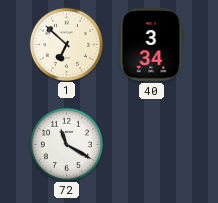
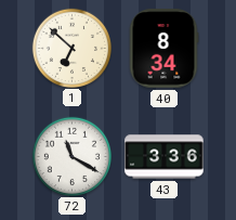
40: 3:34 -> 8:34
43: none -> 3:36
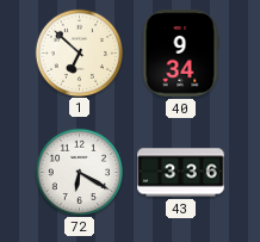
40: 8:34 -> 9:34
72: 11:20 -> 6:20
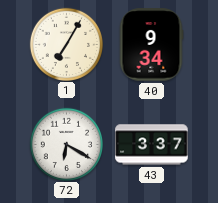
1: 6:52 -> 7:05
43: 3:36 -> 3:37
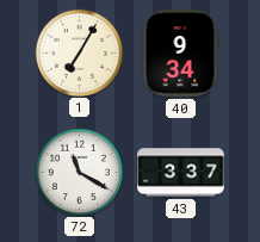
72: 6:20 -> 11:20
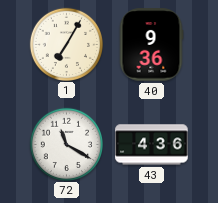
40: 9:34 -> 9:36
43: 3:37 -> 4:36
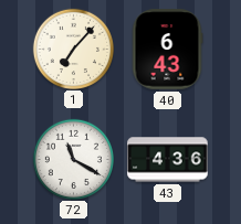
1: 7:05 -> 7:07
40: 9:36 -> 6:43
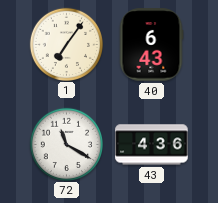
1: 7:07 -> 7:06
